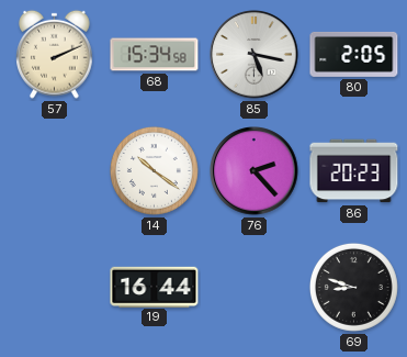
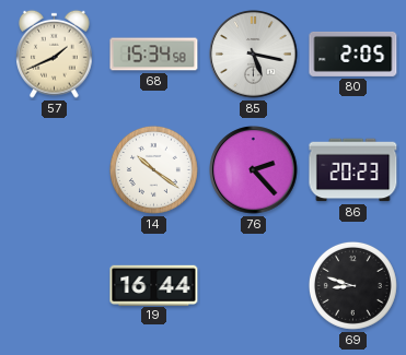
57: 2:11 -> 1:41
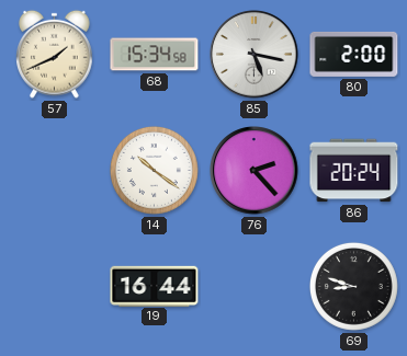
80: 2:05 -> 2:00
86: 20:23 -> 20:24
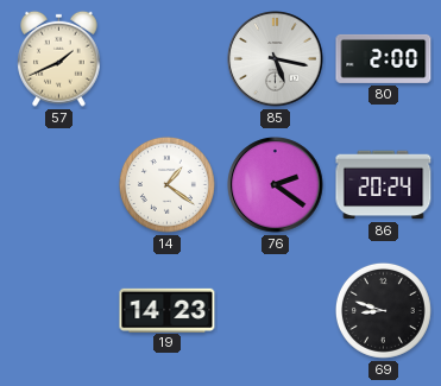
68: 15:34 -> none
14: 10:21 -> 1:21
76: 2:23 -> 2:21
19: 16:44 -> 14:23
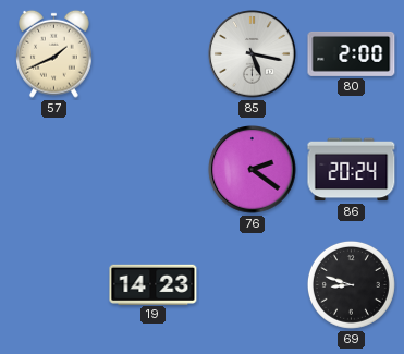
14: 1:21 -> none
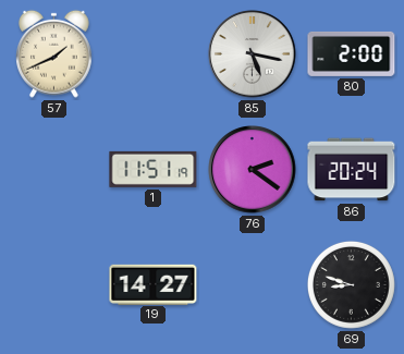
1: none -> 11:51
19: 14:23 -> 14:27
